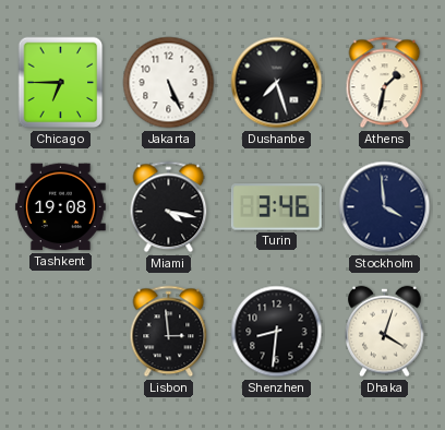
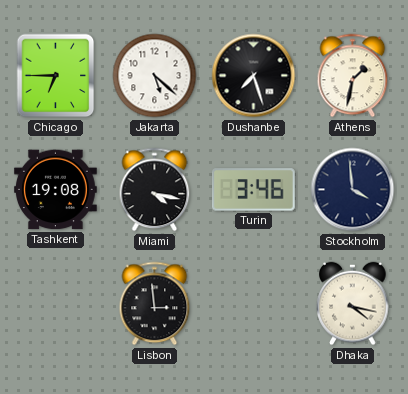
Jakarta: 5:26 -> 5:22
Shenzhen: 8:31 -> none
Dhaka: 4:03 -> 4:17
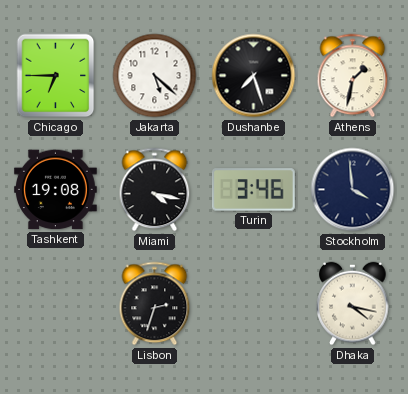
Lisbon: 2:59 -> 2:33
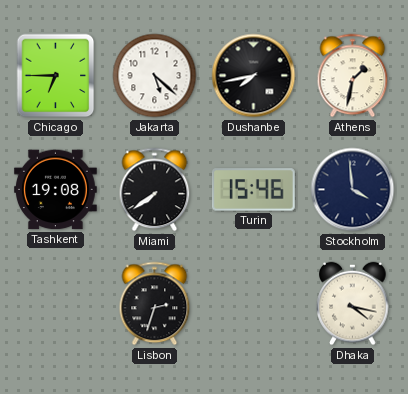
Dushanbe: 7:27 -> 7:43
Miami: 4:17 -> 7:39
Turin: 3:46 -> 15:46
